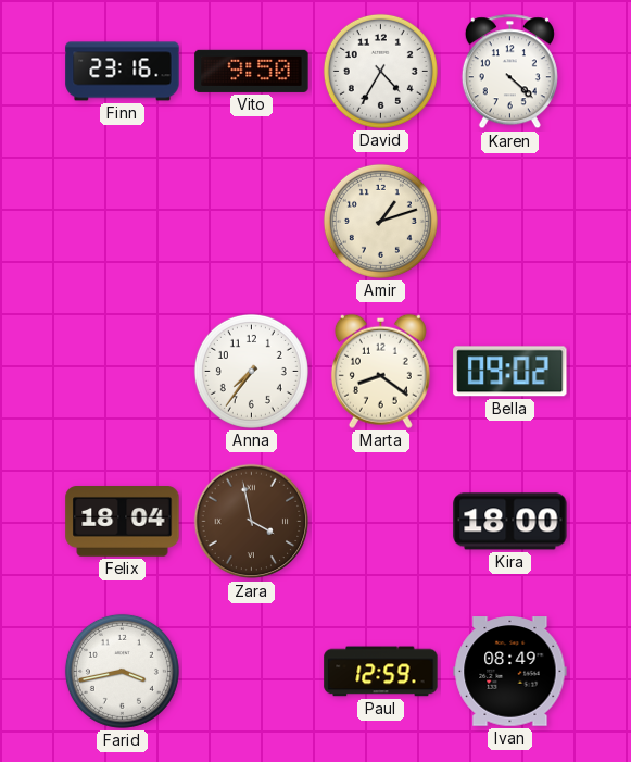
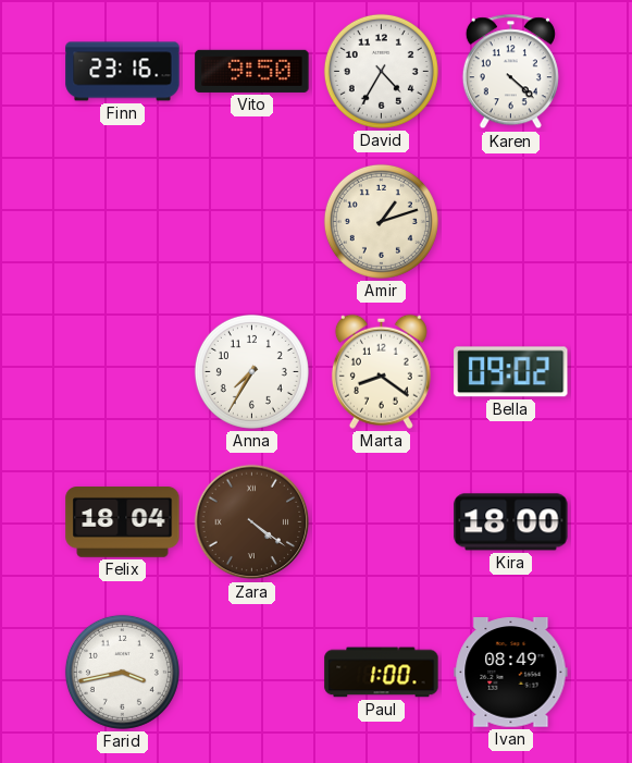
Anna: 7:36 -> 7:35
Zara: 3:58 -> 4:21
Paul: 12:59 -> 1:00
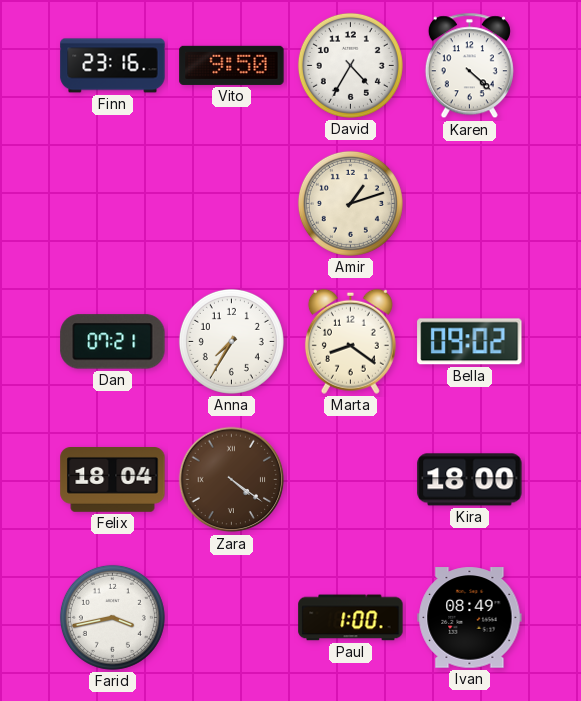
Dan: none -> 07:21
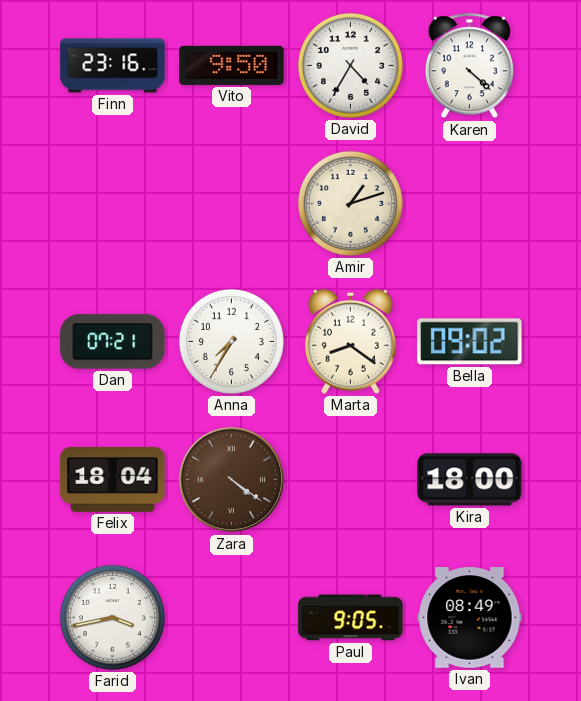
Paul: 1:00 -> 9:05
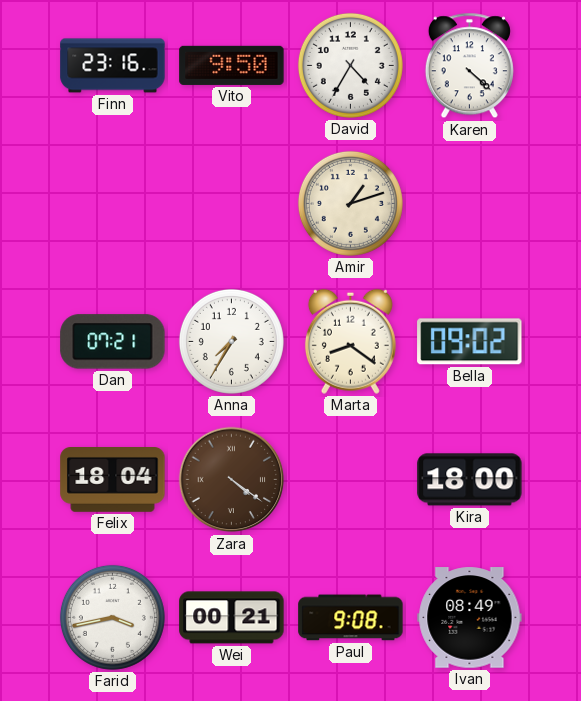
Wei: none -> 00:21
Paul: 9:05 -> 9:08
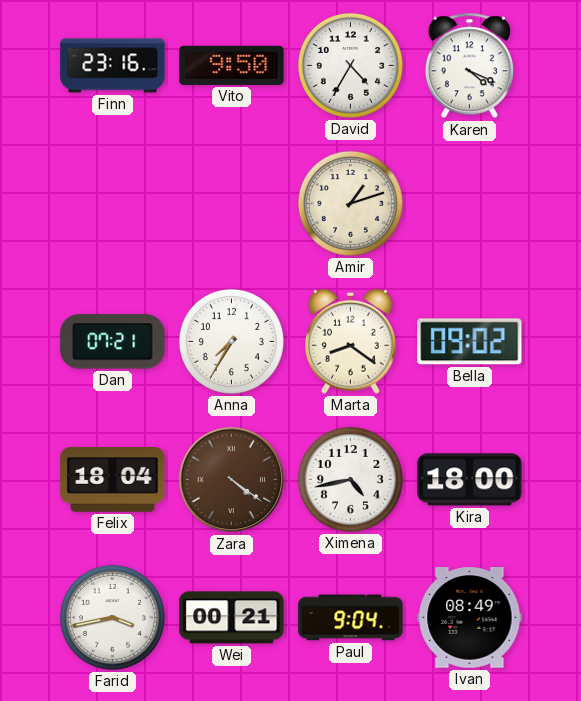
Karen: 4:22 -> 4:19
Ximena: none -> 4:43
Paul: 9:08 -> 9:04
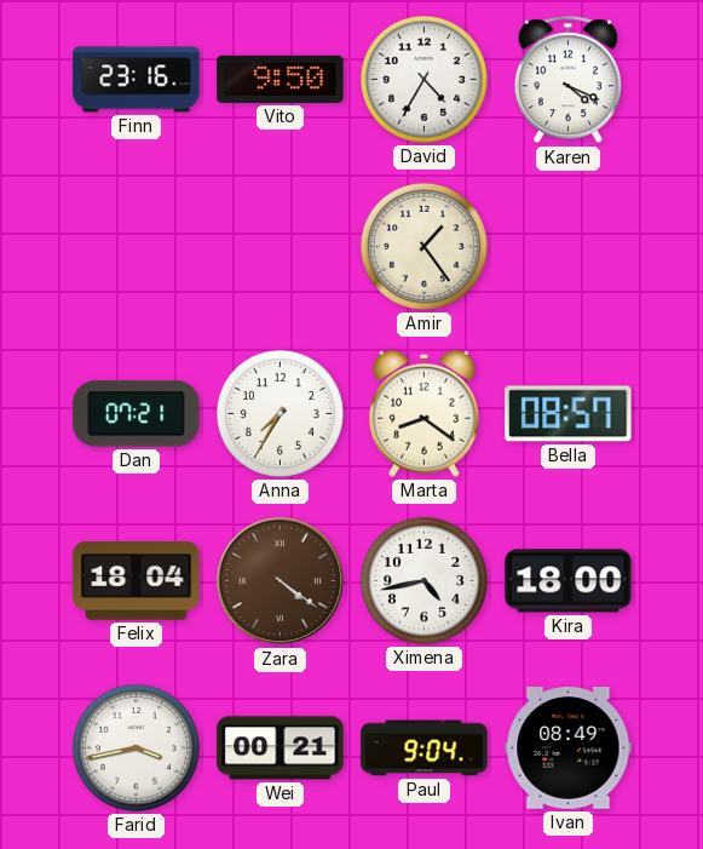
Amir: 1:12 -> 1:24
Bella: 09:02 -> 08:57
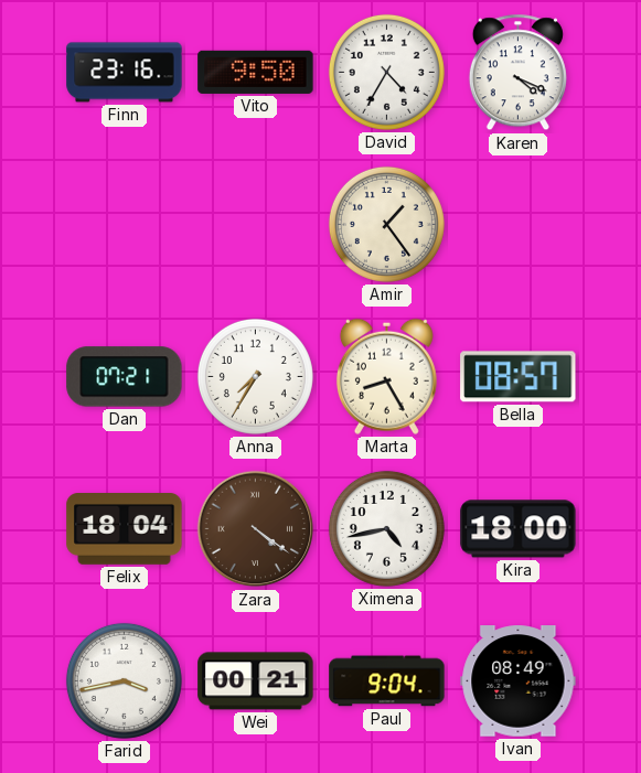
Marta: 8:21 -> 8:25
